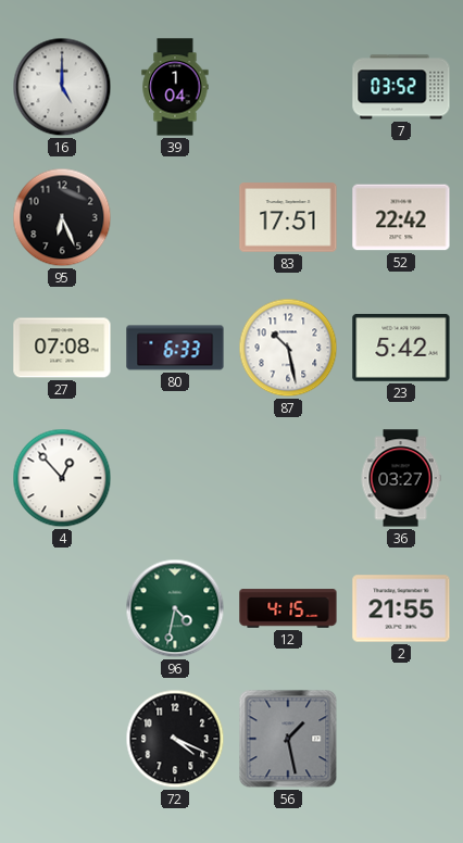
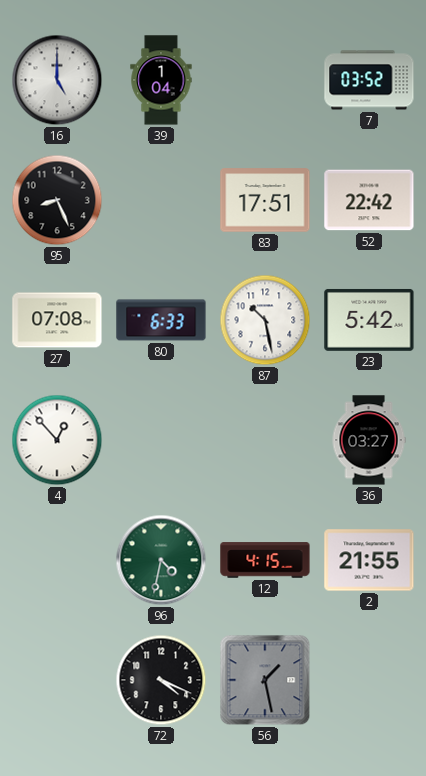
95: 6:26 -> 8:26
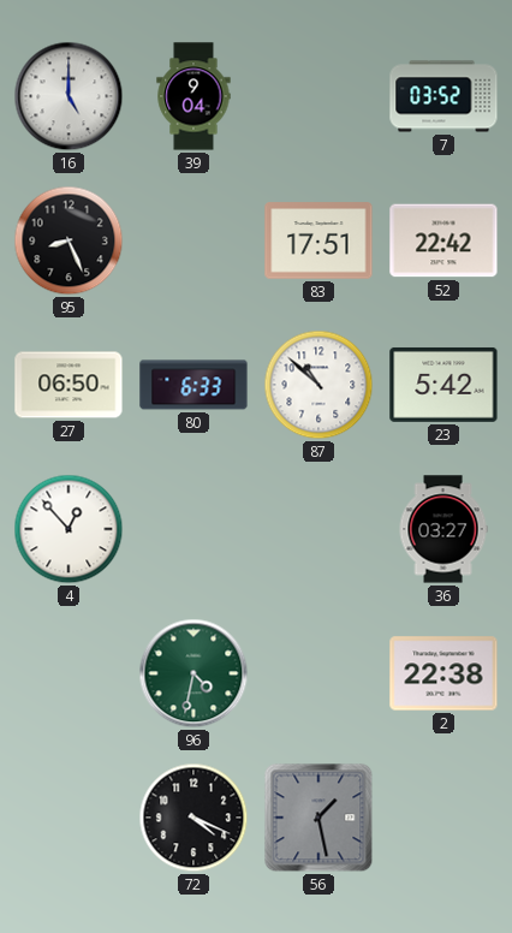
39: 1:04 -> 9:04
27: 07:08 -> 06:50
87: 10:28 -> 10:52
12: 4:15 -> none
2: 21:55 -> 22:38
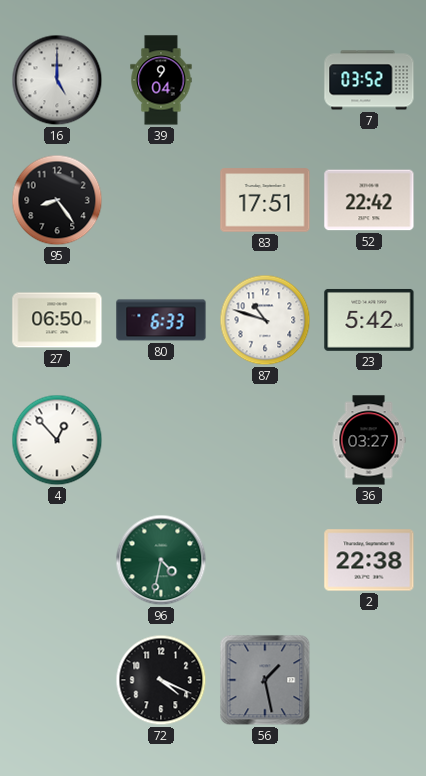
95: 8:26 -> 8:24
87: 10:52 -> 10:48
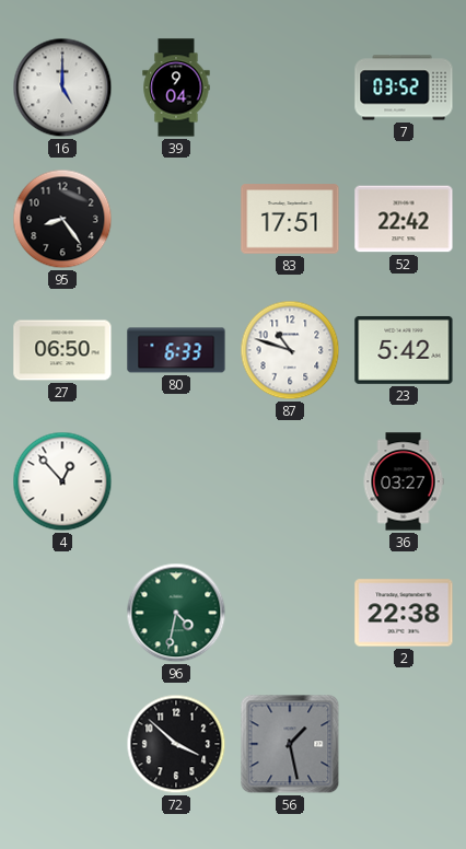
72: 4:19 -> 3:52
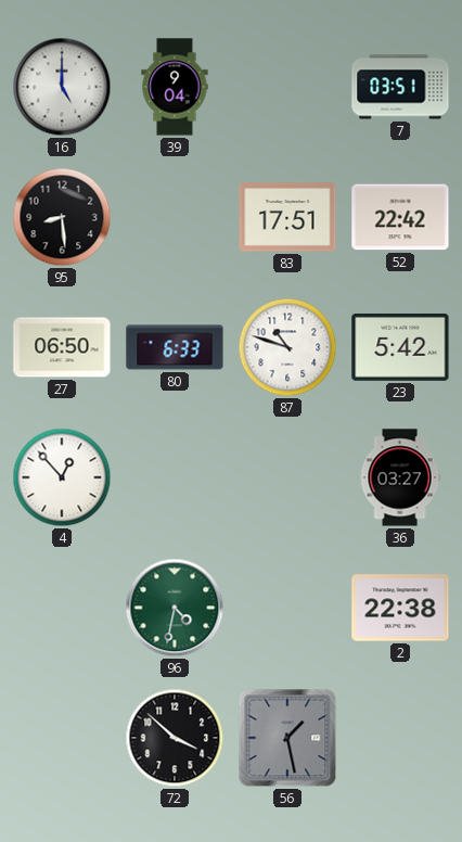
7: 03:52 -> 03:51
95: 8:24 -> 8:29
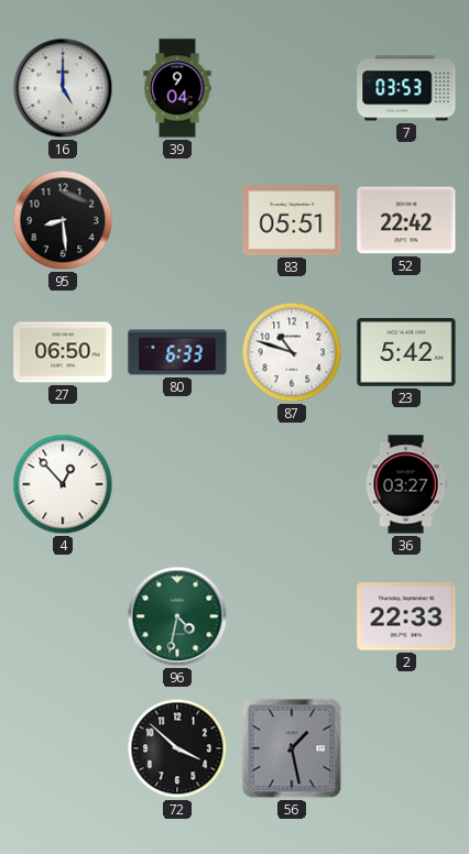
7: 03:51 -> 03:53
83: 17:51 -> 05:51
2: 22:38 -> 22:33
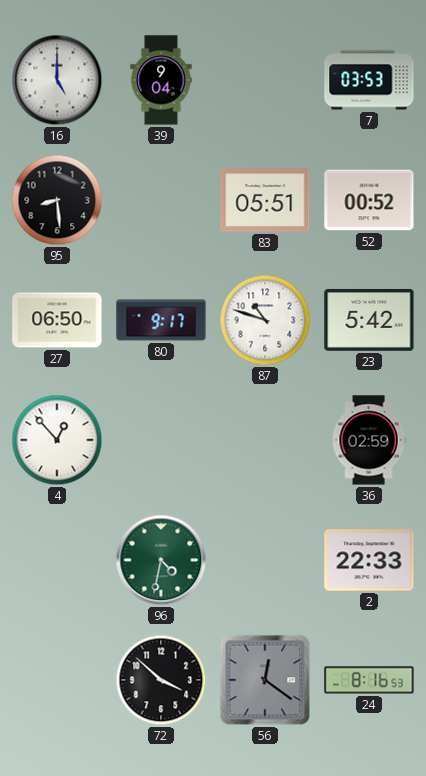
52: 22:42 -> 00:52
80: 6:33 -> 9:17
36: 03:27 -> 02:59
56: 1:28 -> 12:21
24: none -> 8:16
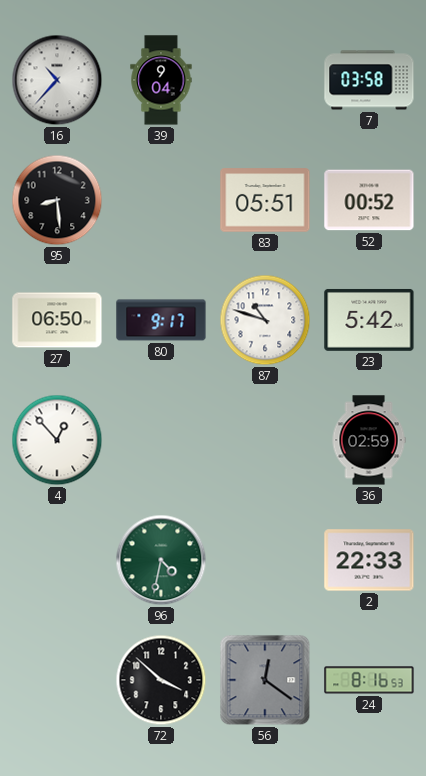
16: 5:00 -> 10:37
7: 03:53 -> 03:58
